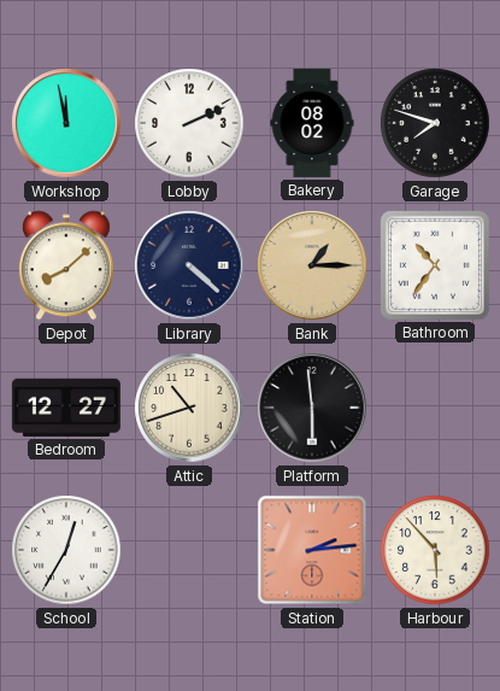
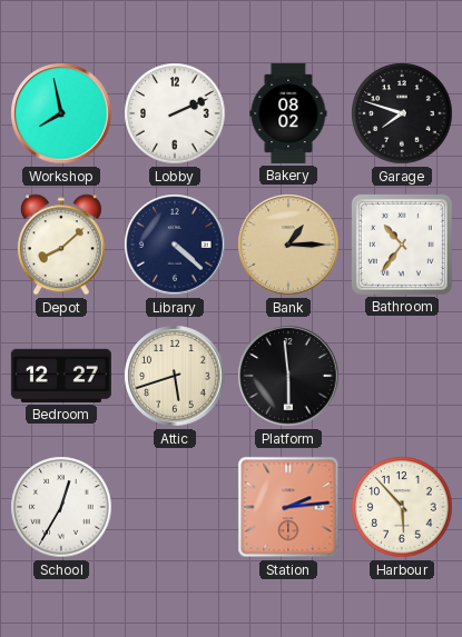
Workshop: 11:58 -> 7:58
Attic: 10:42 -> 5:42
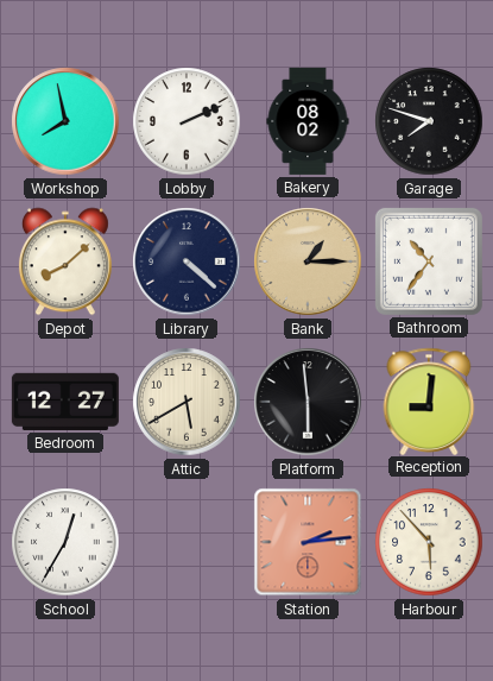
Attic: 5:42 -> 5:40
Reception: none -> 9:01
